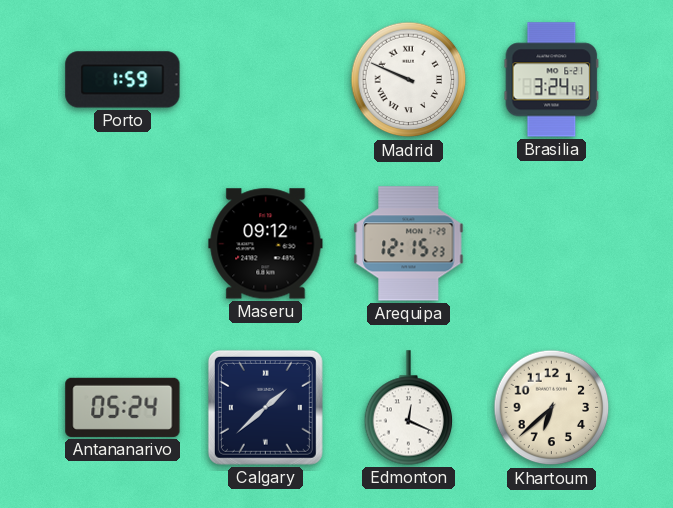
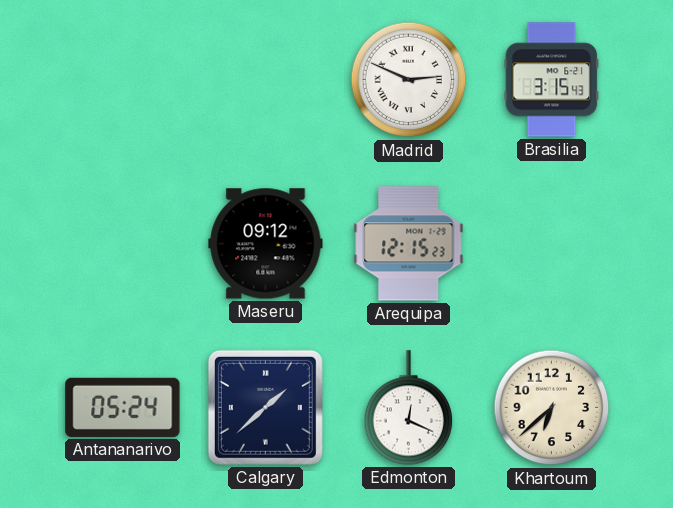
Porto: 1:59 -> none
Madrid: 9:49 -> 2:49
Brasilia: 3:24 -> 3:15
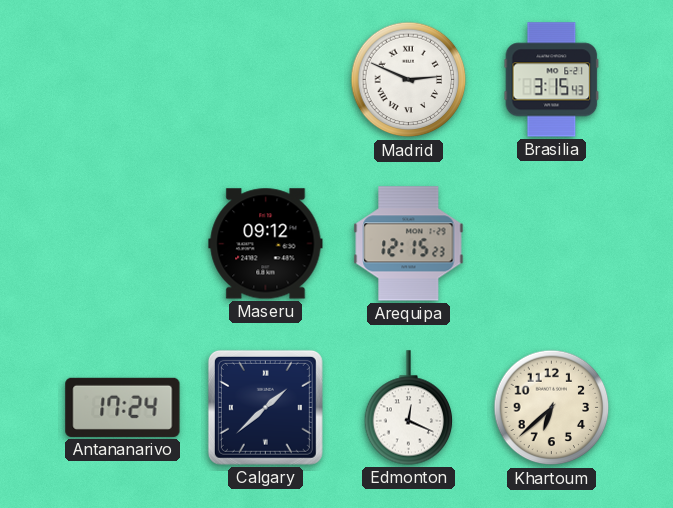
Antananarivo: 05:24 -> 17:24
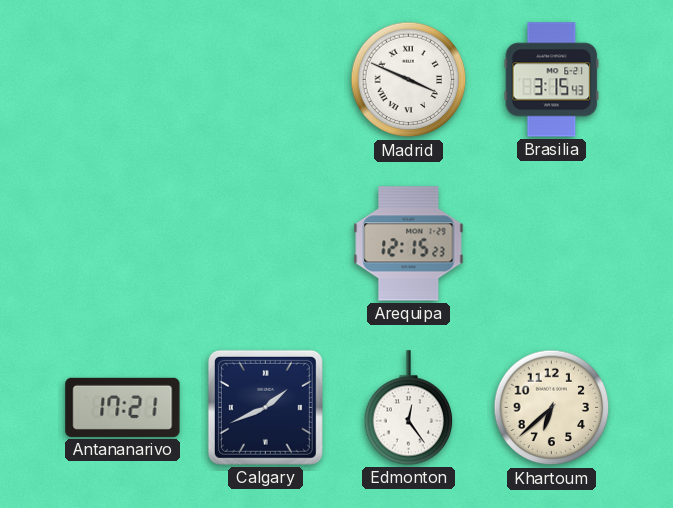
Madrid: 2:49 -> 3:49
Maseru: 09:12 -> none
Antananarivo: 17:24 -> 17:21
Calgary: 1:38 -> 1:41
Edmonton: 12:19 -> 12:24
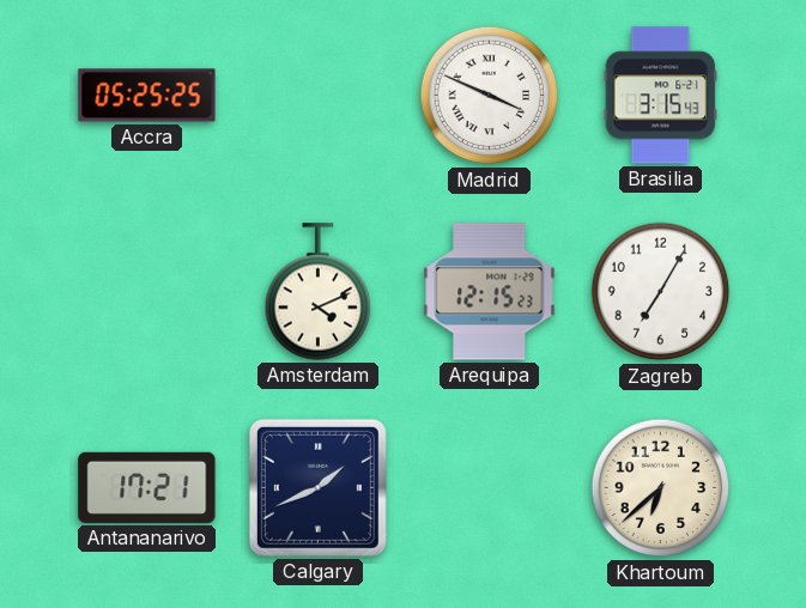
Accra: none -> 05:25
Amsterdam: none -> 4:11
Zagreb: none -> 7:05
Edmonton: 12:24 -> none
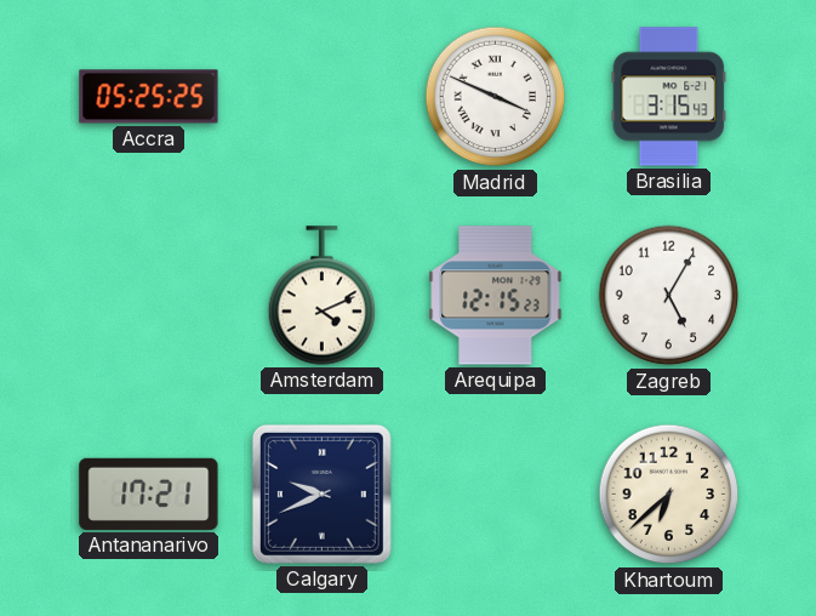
Zagreb: 7:05 -> 5:05
Calgary: 1:41 -> 9:41
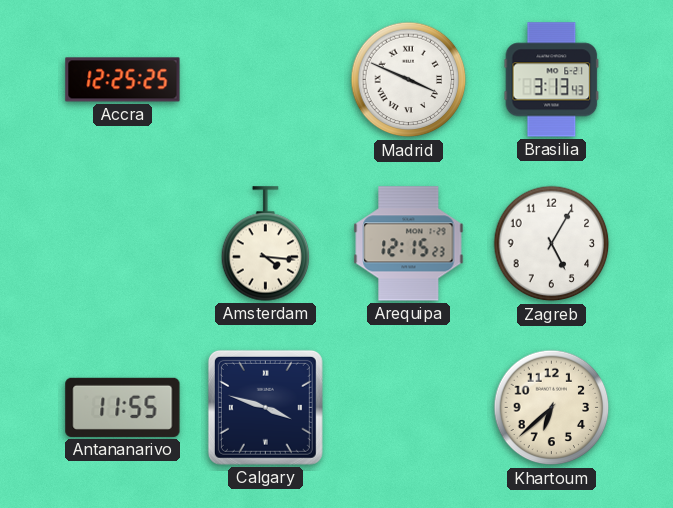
Accra: 05:25 -> 12:25
Brasilia: 3:15 -> 3:13
Amsterdam: 4:11 -> 4:16
Antananarivo: 17:21 -> 11:55
Calgary: 9:41 -> 3:48
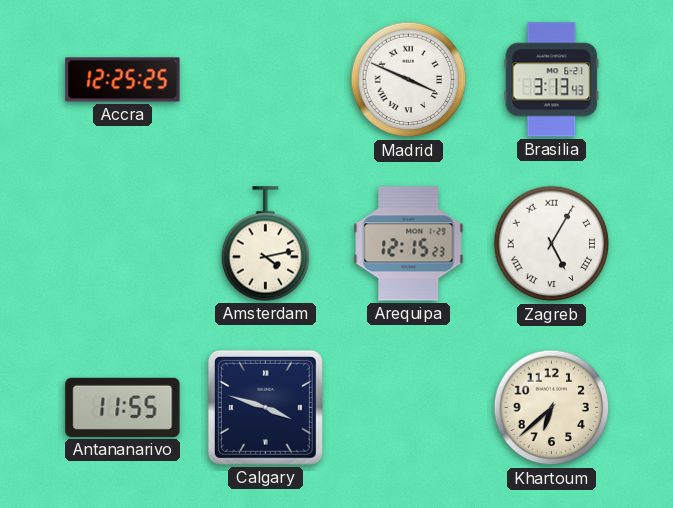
Amsterdam: 4:16 -> 4:13
Zagreb numerals: Arabic -> Roman
